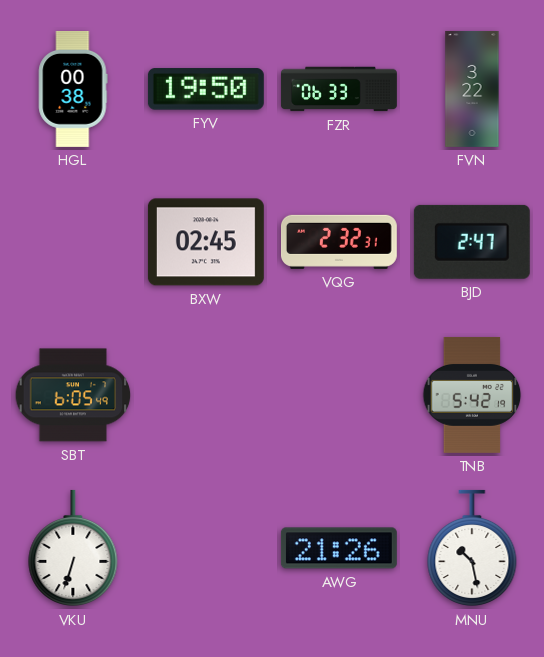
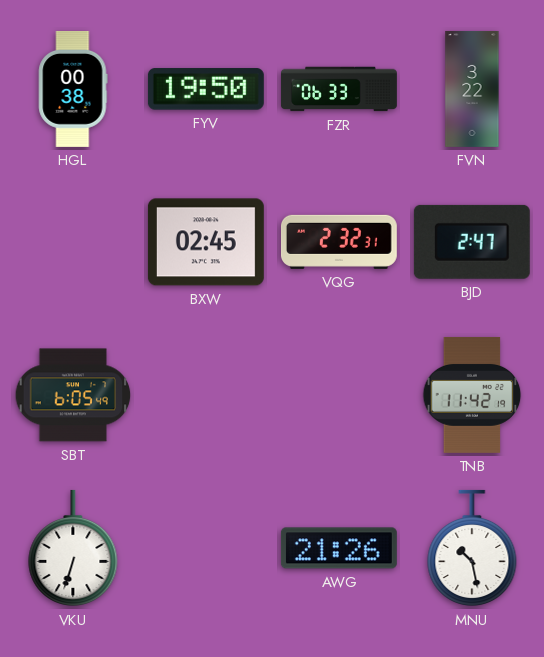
TNB: 5:42 -> 11:42
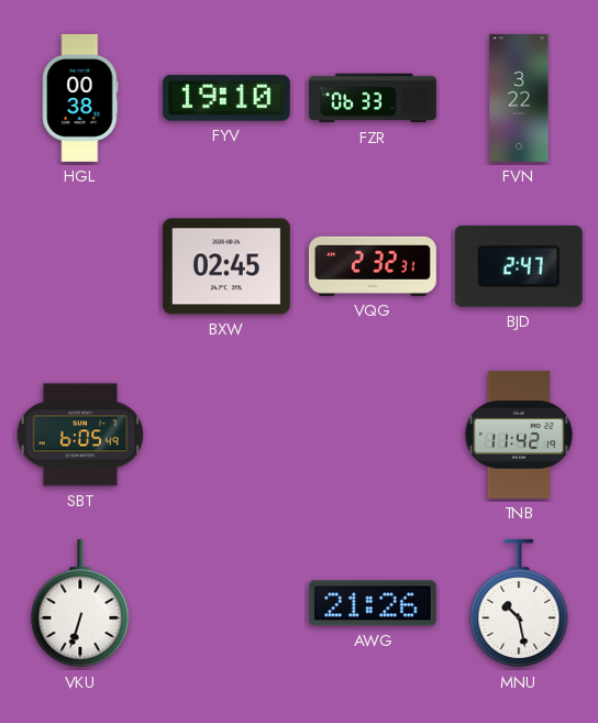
FYV: 19:50 -> 19:10
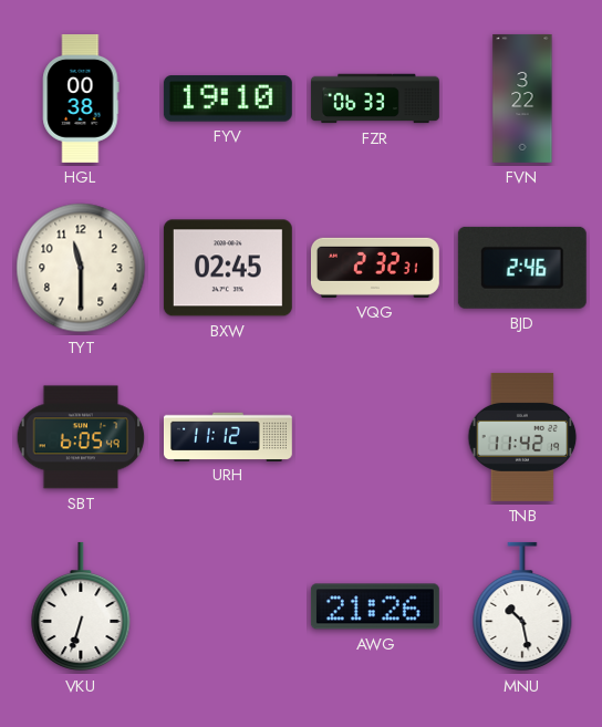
TYT: none -> 11:30
BJD: 2:47 -> 2:46
URH: none -> 11:12
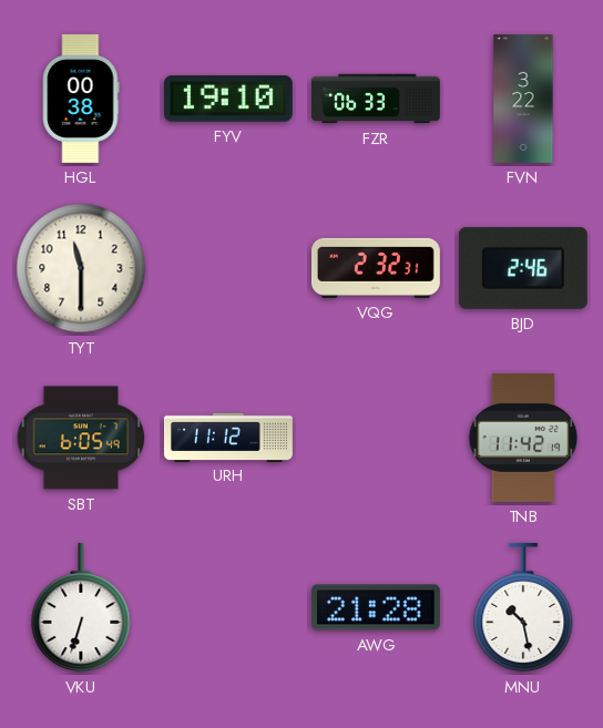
BXW: 02:45 -> none
AWG: 21:26 -> 21:28
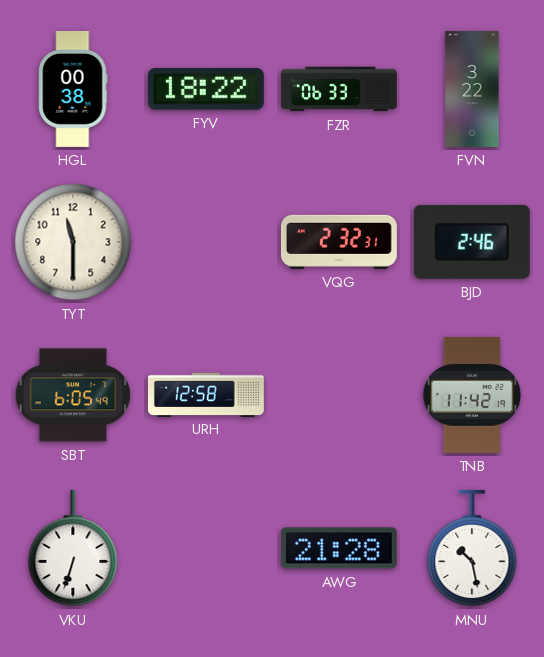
FYV: 19:10 -> 18:22
URH: 11:12 -> 12:58
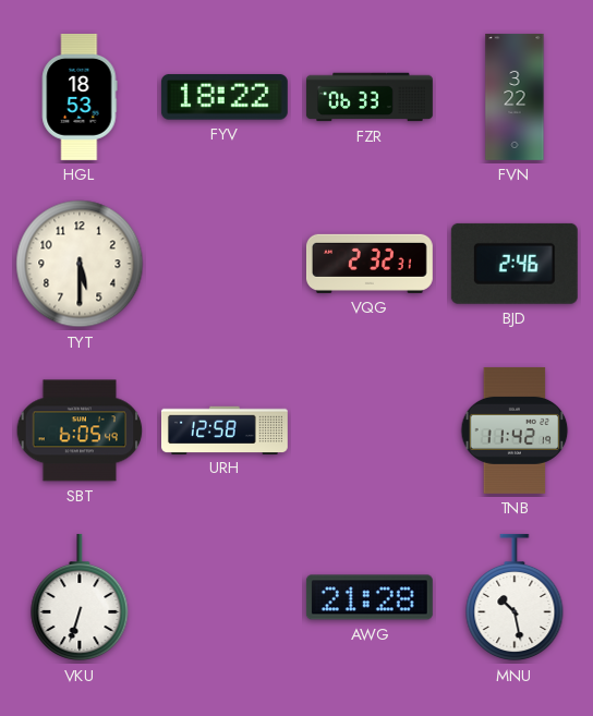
HGL: 00:38 -> 18:53
TYT: 11:30 -> 5:30
